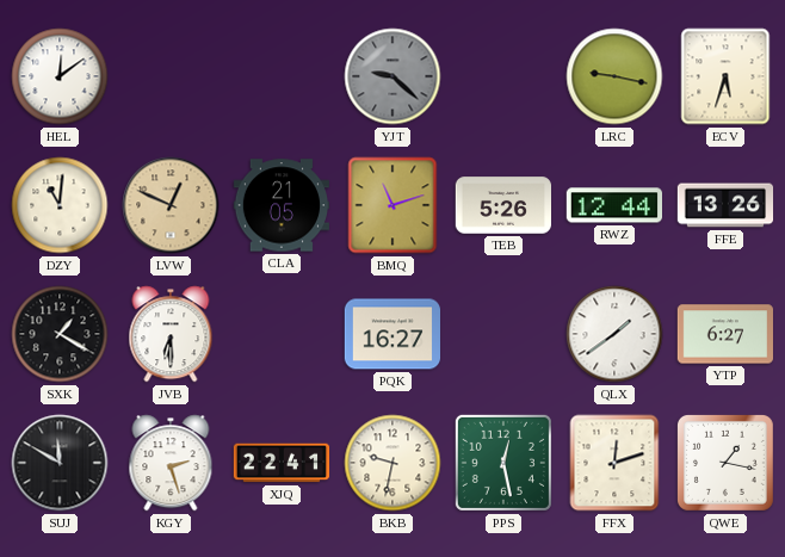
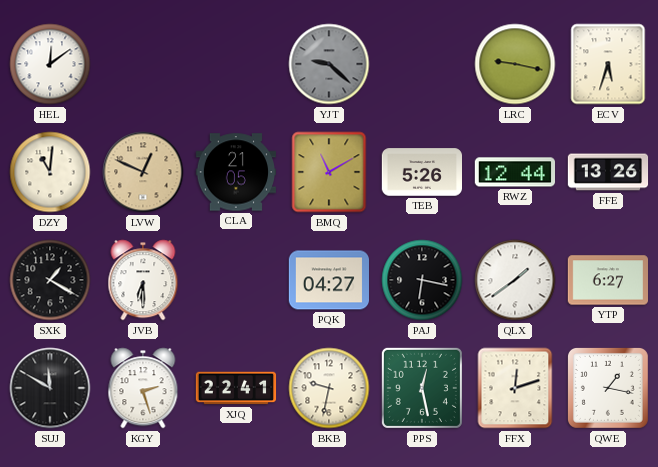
BMQ: 11:12 -> 11:10
PQK: 16:27 -> 04:27
PAJ: none -> 6:17
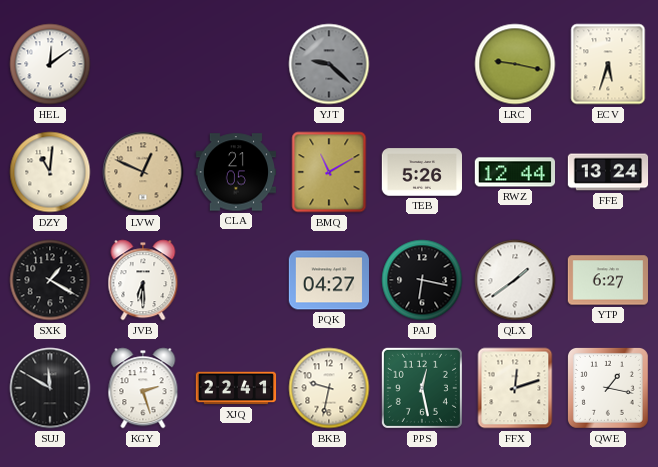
FFE: 13:26 -> 13:24
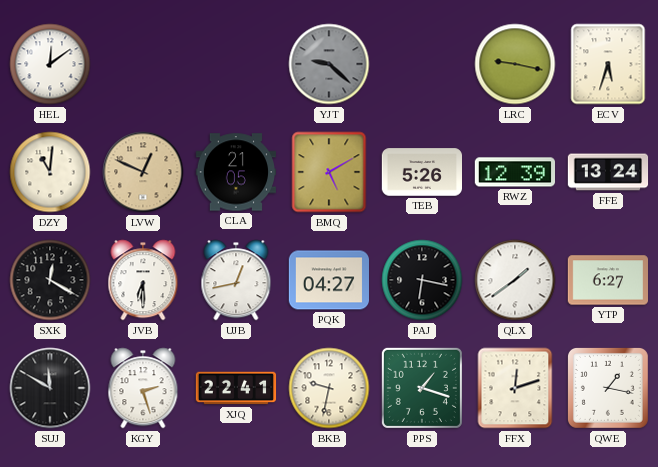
BMQ: 11:10 -> 5:10
RWZ: 12:44 -> 12:39
SXK: 1:20 -> 12:20
UJB: none -> 12:43
PPS: 12:28 -> 1:18
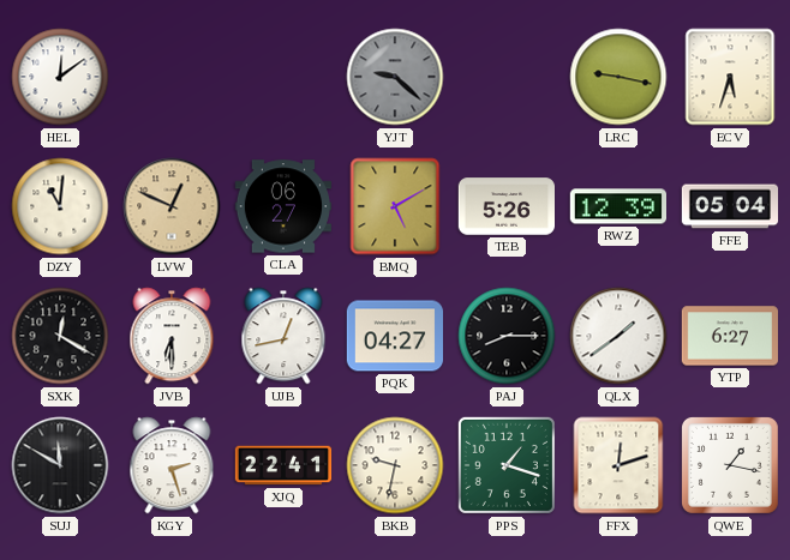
CLA: 21:05 -> 06:27
FFE: 13:24 -> 05:04
PAJ: 6:17 -> 8:15
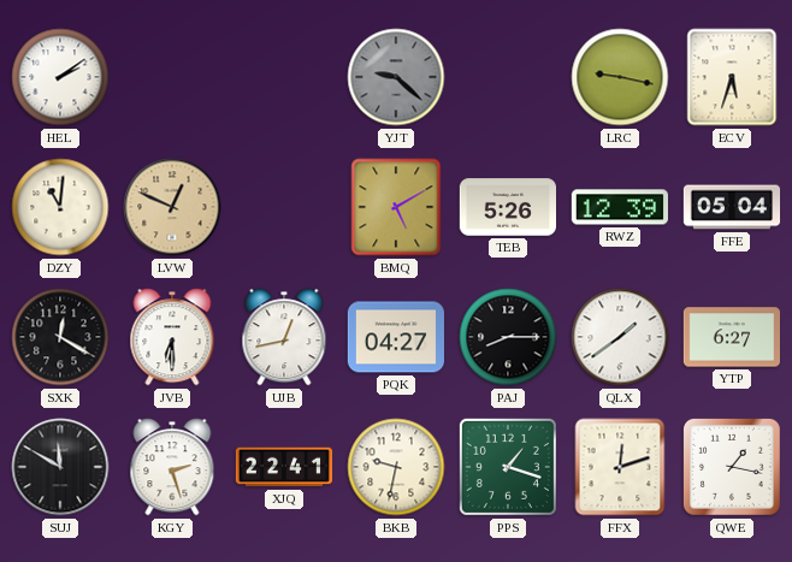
HEL: 12:09 -> 2:09
CLA: 06:27 -> none
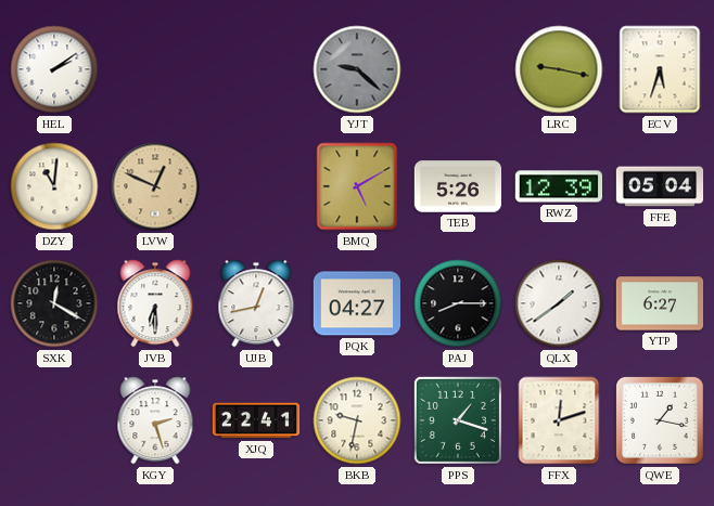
SUJ: 11:50 -> none
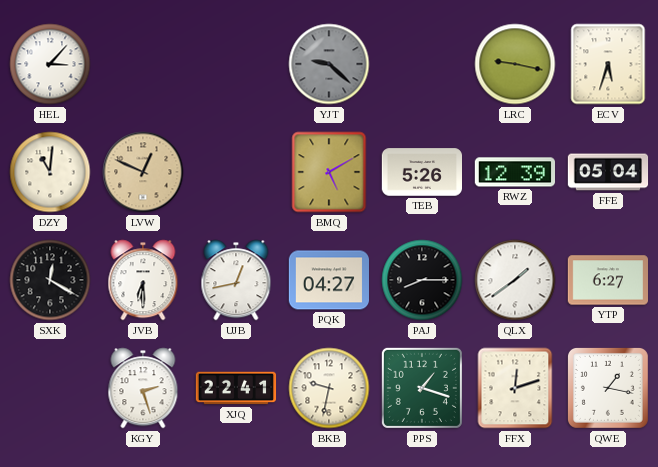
HEL: 2:09 -> 3:07
